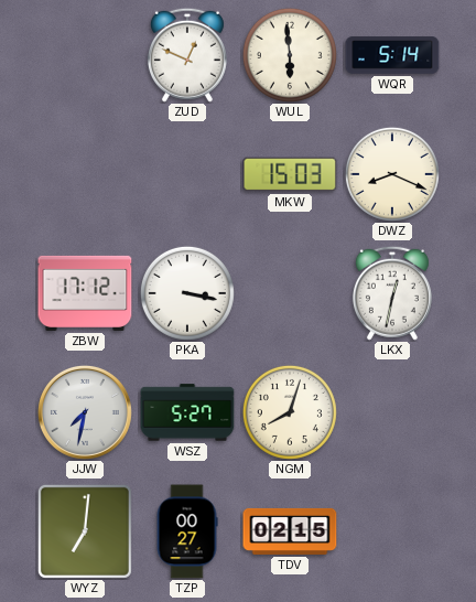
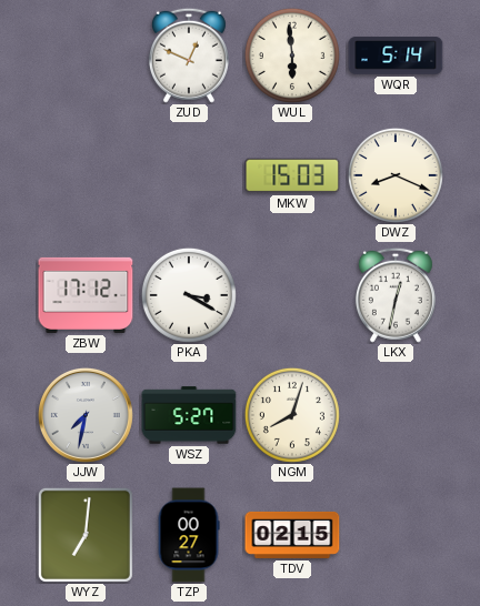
PKA: 3:17 -> 3:20
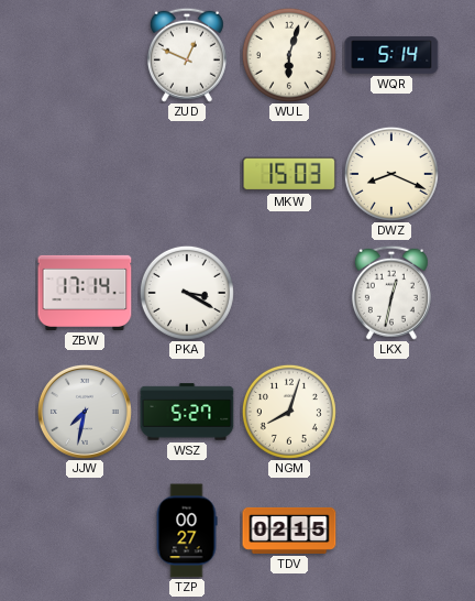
WUL: 5:59 -> 6:03
ZBW: 17:12 -> 17:14
WYZ: 7:01 -> none
